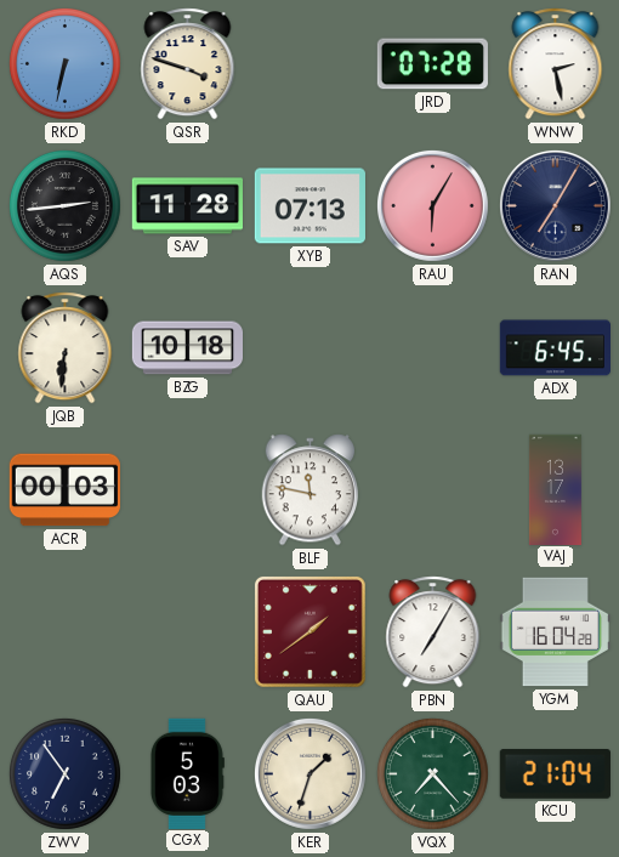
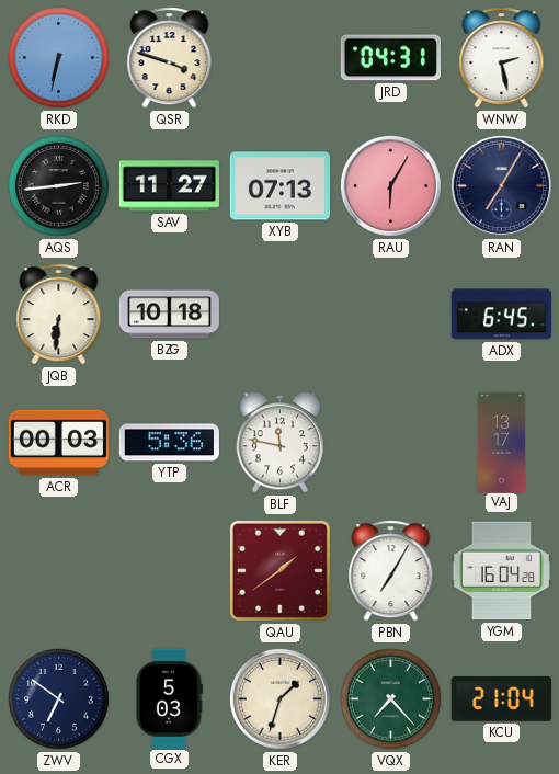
JRD: 07:28 -> 04:31
SAV: 11:28 -> 11:27
YTP: none -> 5:36
ZWV: 6:54 -> 6:51
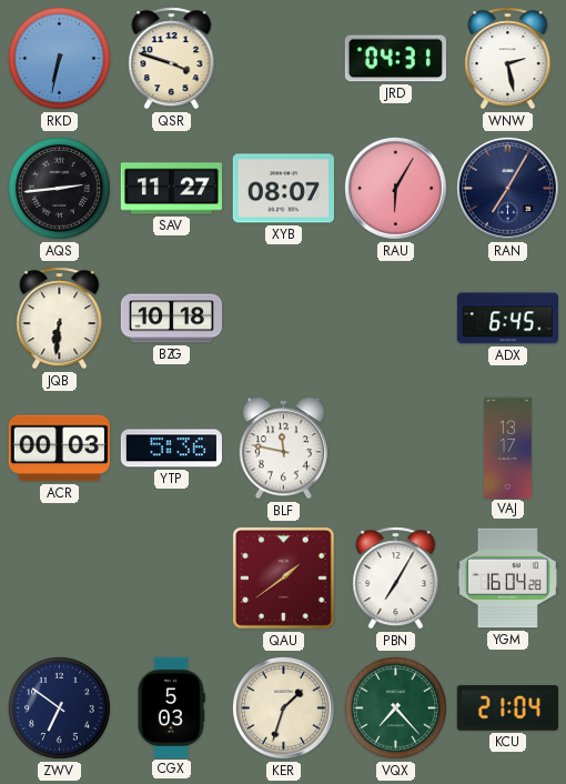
XYB: 07:13 -> 08:07
